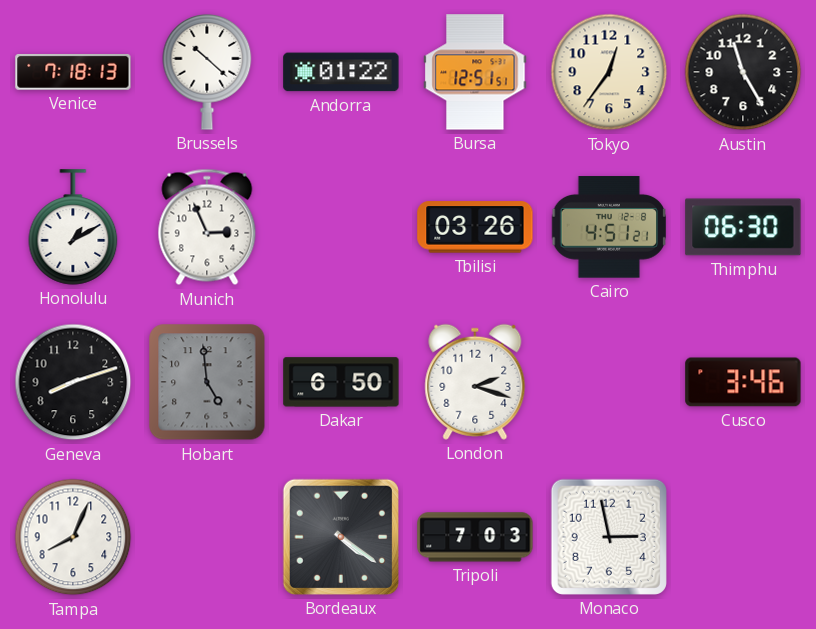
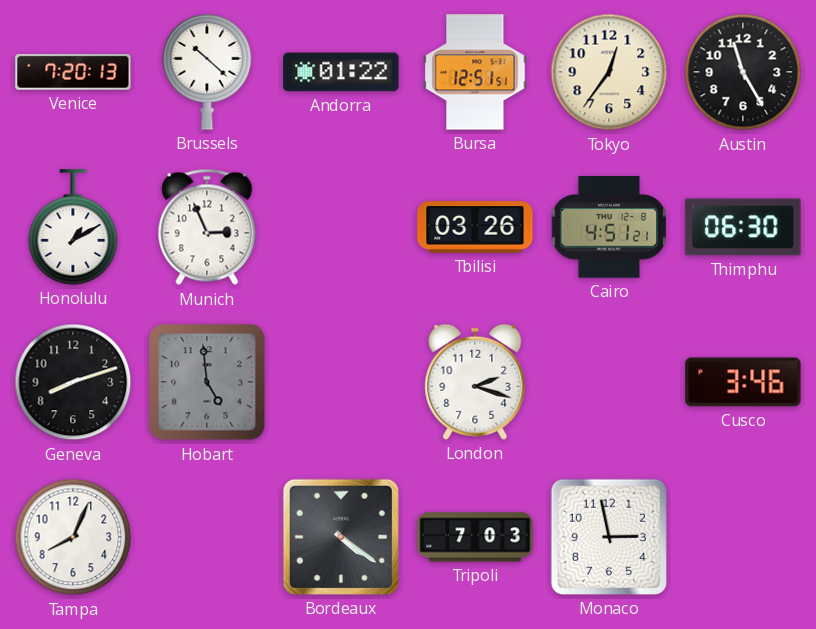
Venice: 7:18 -> 7:20
Dakar: 6:50 -> none
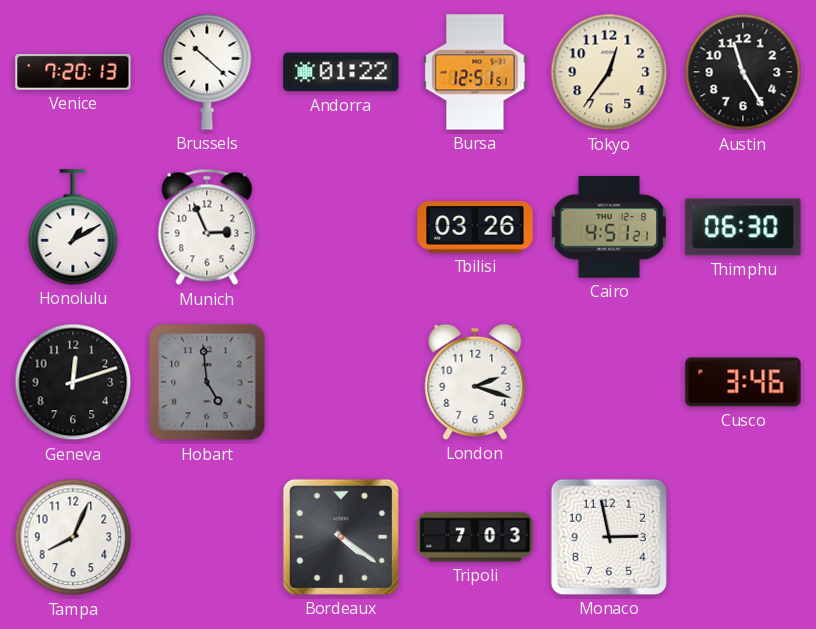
Geneva: 8:12 -> 12:12
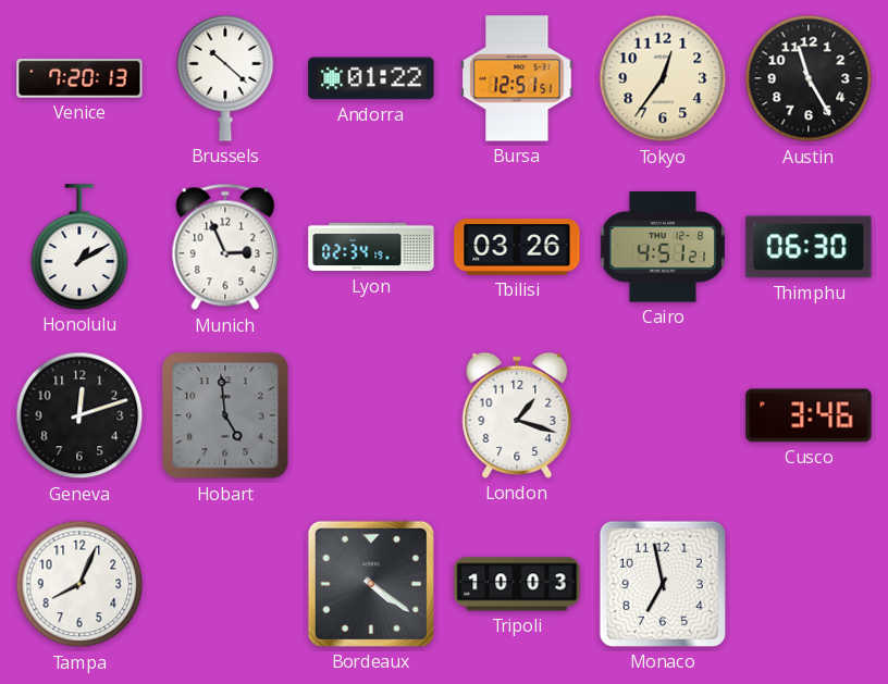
Lyon: none -> 02:34
London: 2:18 -> 1:18
Tripoli: 7:03 -> 10:03
Monaco: 2:58 -> 6:58
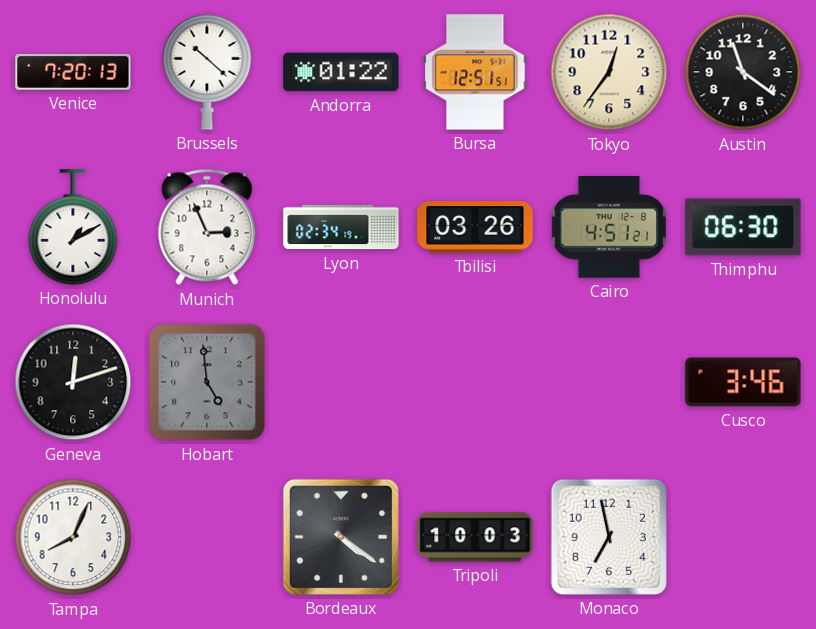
Austin: 11:25 -> 11:21
London: 1:18 -> none
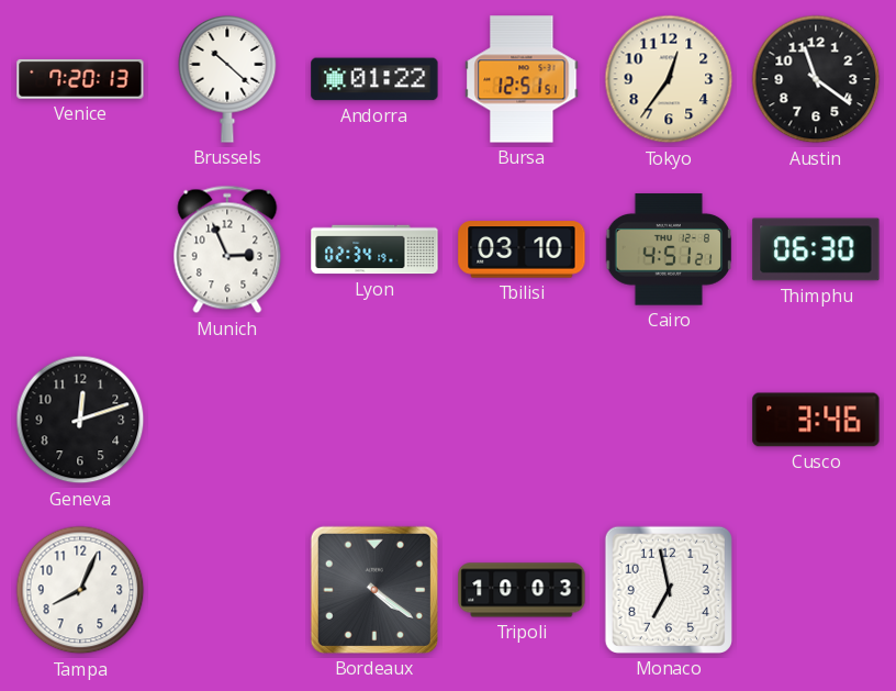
Honolulu: 1:10 -> none
Tbilisi: 03:26 -> 03:10
Hobart: 4:59 -> none
